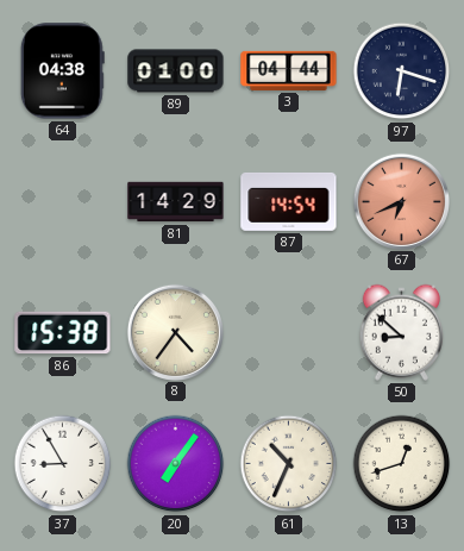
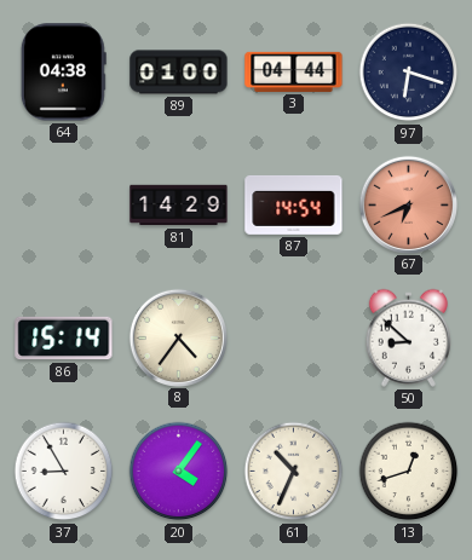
86: 15:38 -> 15:14
20: 7:06 -> 4:06
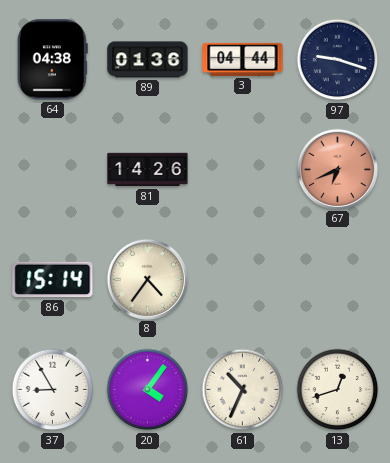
89: 01:00 -> 01:36
97: 6:18 -> 9:18
81: 14:29 -> 14:26
87: 14:54 -> none
50: 8:52 -> none
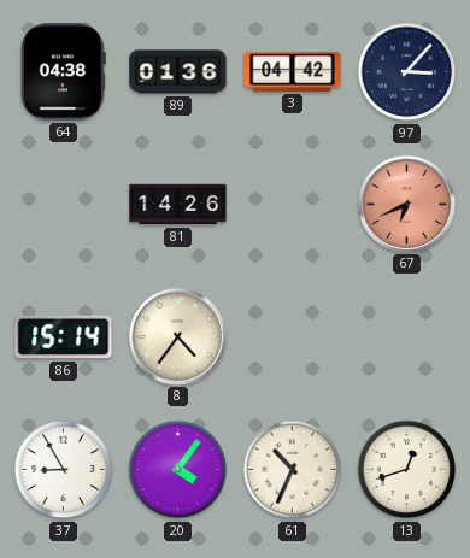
3: 04:44 -> 04:42
97: 9:18 -> 3:07
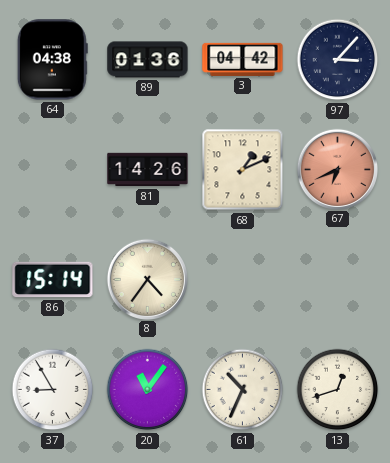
68: none -> 1:11
20: 4:06 -> 11:06
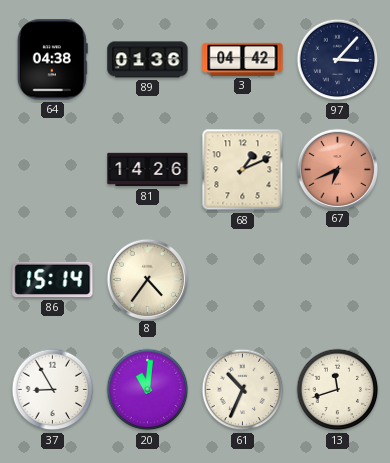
20: 11:06 -> 11:01
13: 12:42 -> 11:42
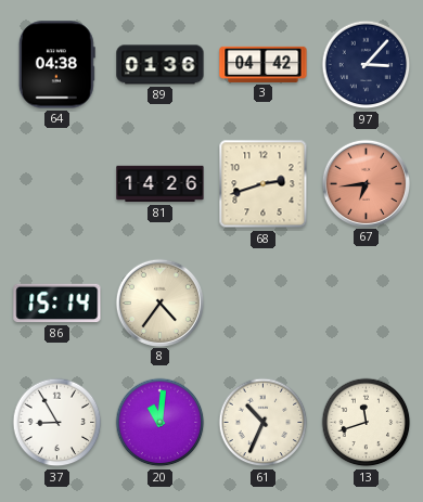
68: 1:11 -> 2:42
67: 6:41 -> 6:44
